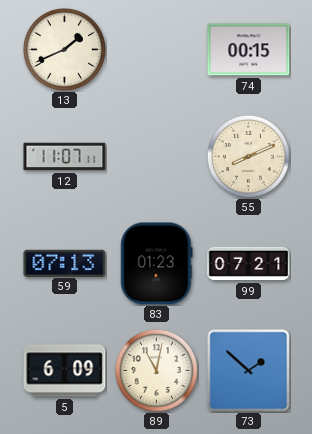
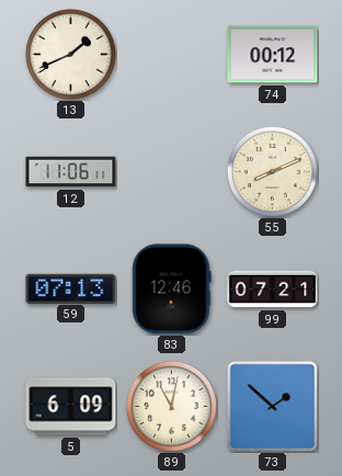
74: 00:15 -> 00:12
12: 11:07 -> 11:06
83: 01:23 -> 12:46
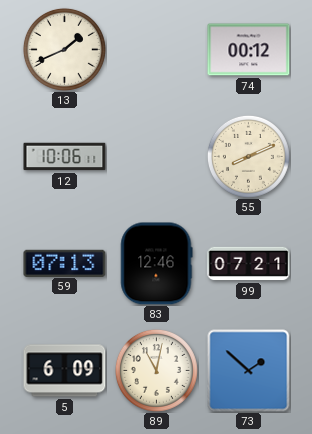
12: 11:06 -> 10:06
